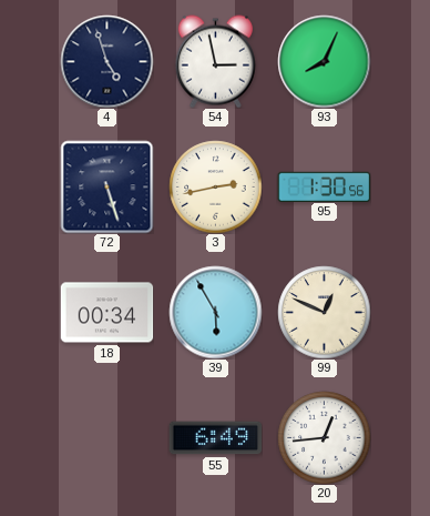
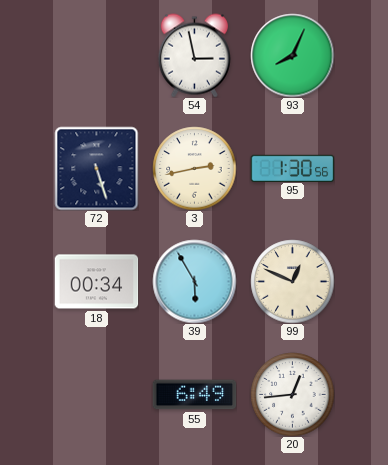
4: 4:57 -> none
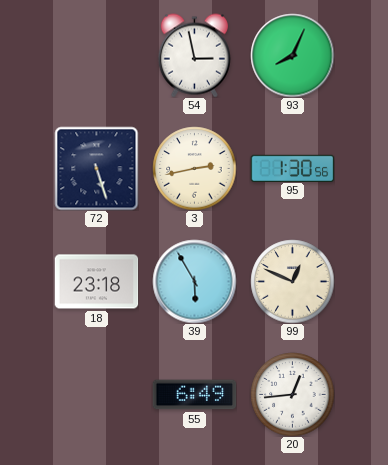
18: 00:34 -> 23:18
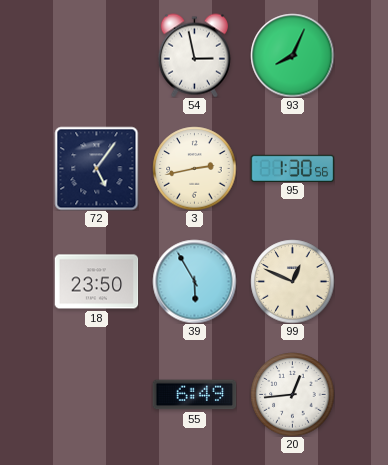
72: 5:27 -> 5:06
18: 23:18 -> 23:50
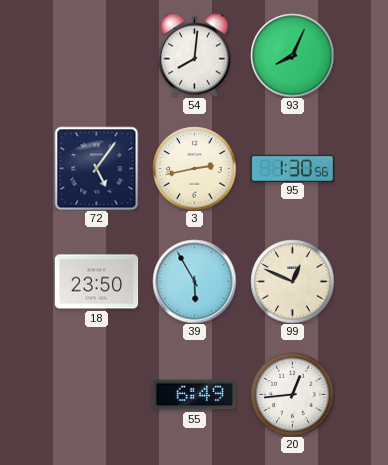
54: 2:58 -> 8:01
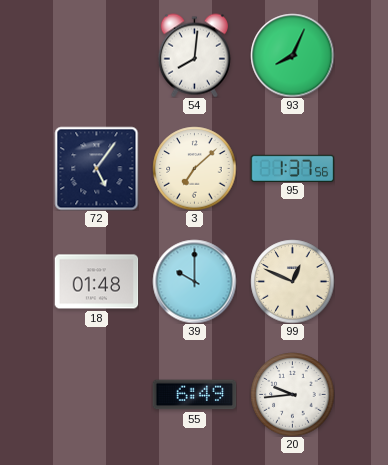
3: 2:43 -> 7:08
95: 1:30 -> 1:37
18: 23:50 -> 01:48
39: 5:55 -> 10:00
20: 12:44 -> 9:44
